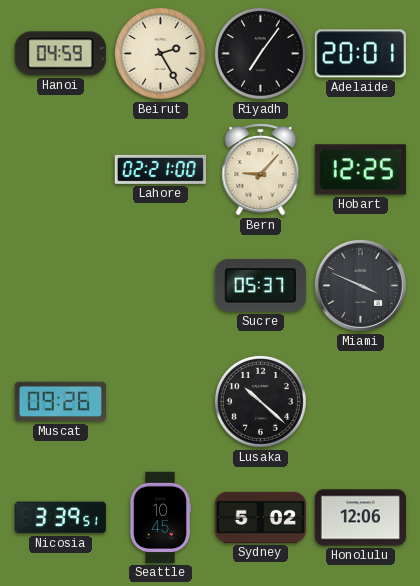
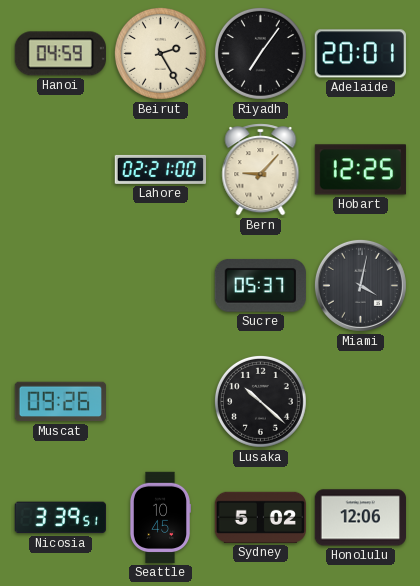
Miami: 3:49 -> 4:02
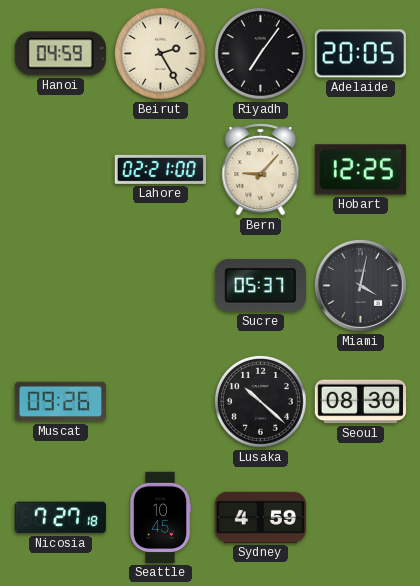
Adelaide: 20:01 -> 20:05
Seoul: none -> 08:30
Nicosia: 3:39 -> 7:27
Sydney: 5:02 -> 4:59
Honolulu: 12:06 -> none
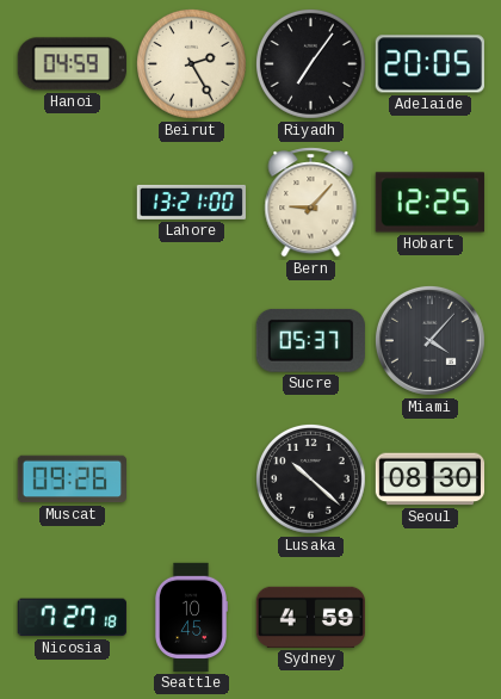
Lahore: 02:21 -> 13:21
Miami: 4:02 -> 4:07
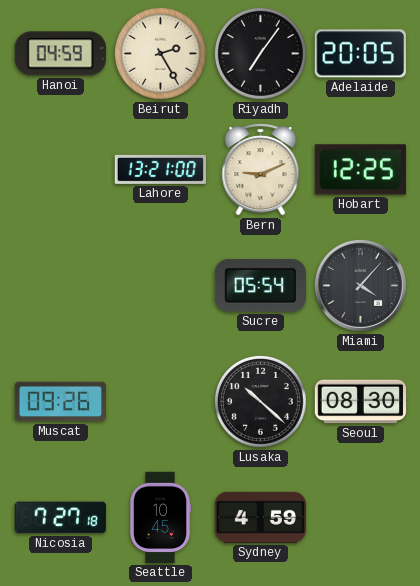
Bern: 9:07 -> 9:11
Sucre: 05:37 -> 05:54
